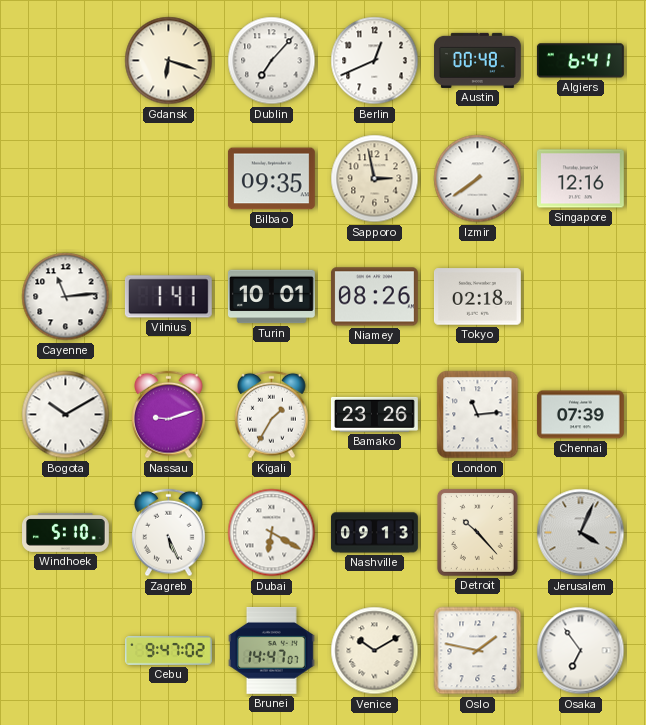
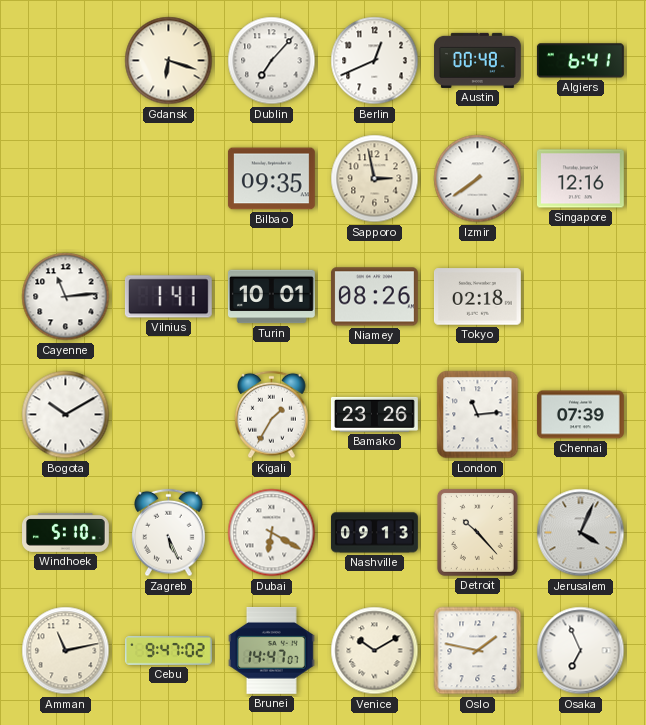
Nassau: 9:12 -> none
Amman: none -> 11:13
Osaka: 6:54 -> 6:56
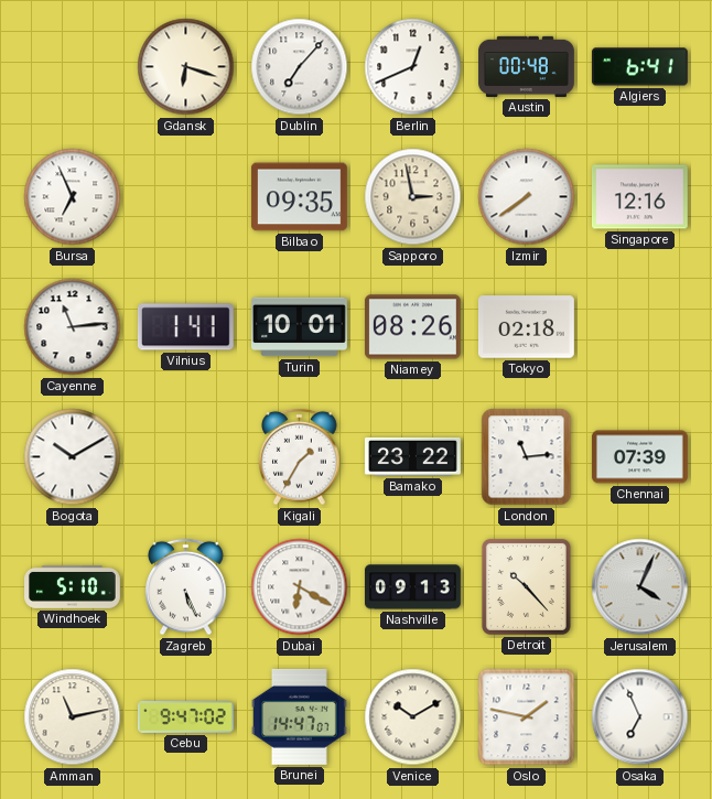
Bursa: none -> 6:56
Bamako: 23:26 -> 23:22
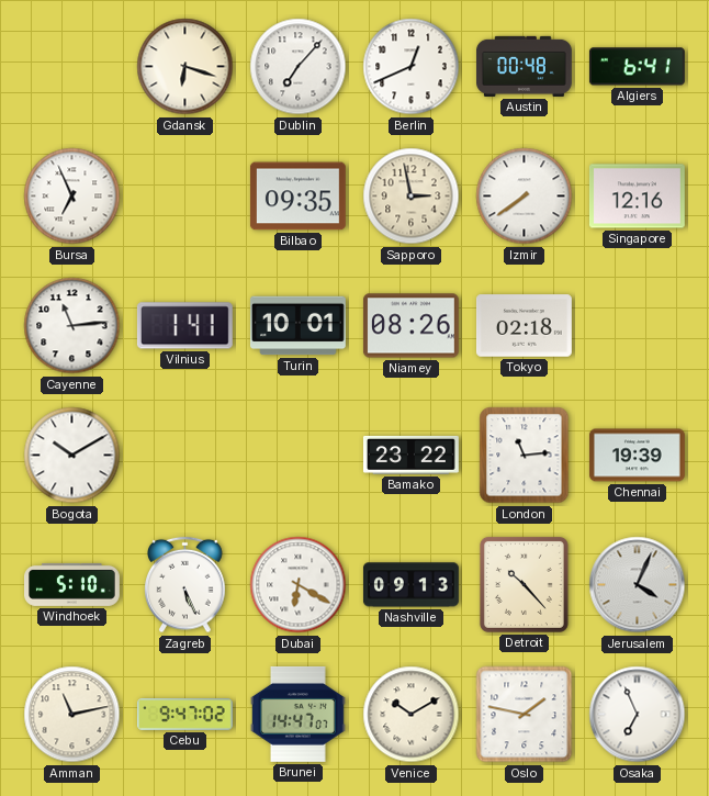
Kigali: 1:35 -> none
Chennai: 07:39 -> 19:39
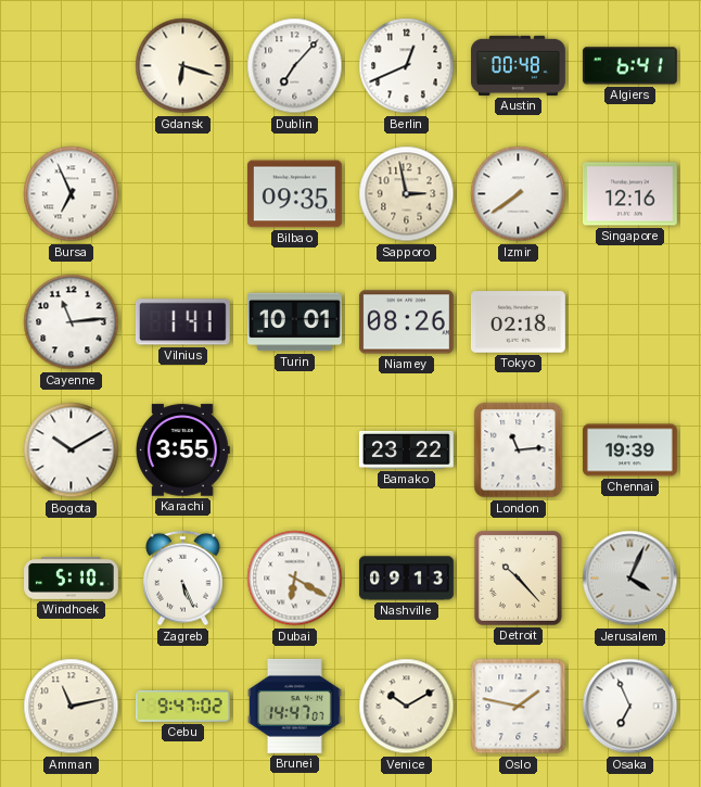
Karachi: none -> 3:55
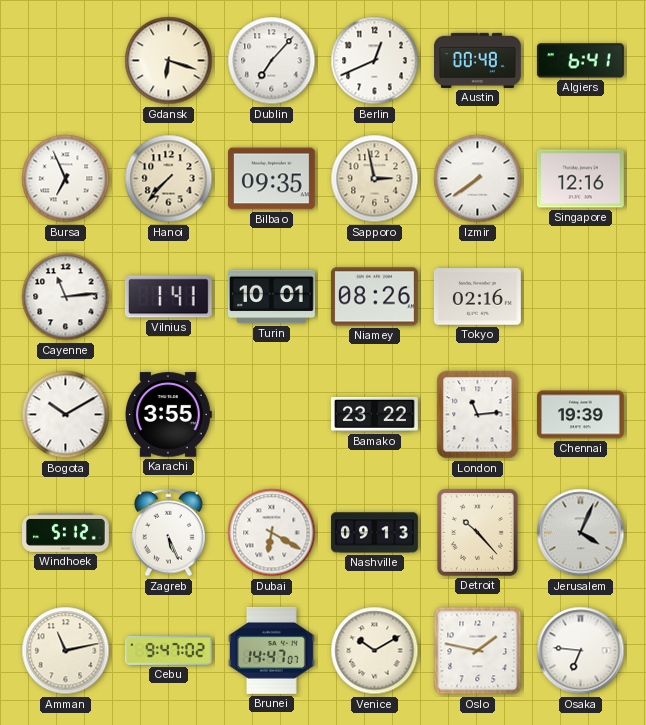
Hanoi: none -> 7:37
Tokyo: 02:18 -> 02:16
Windhoek: 5:10 -> 5:12
Osaka: 6:56 -> 6:46
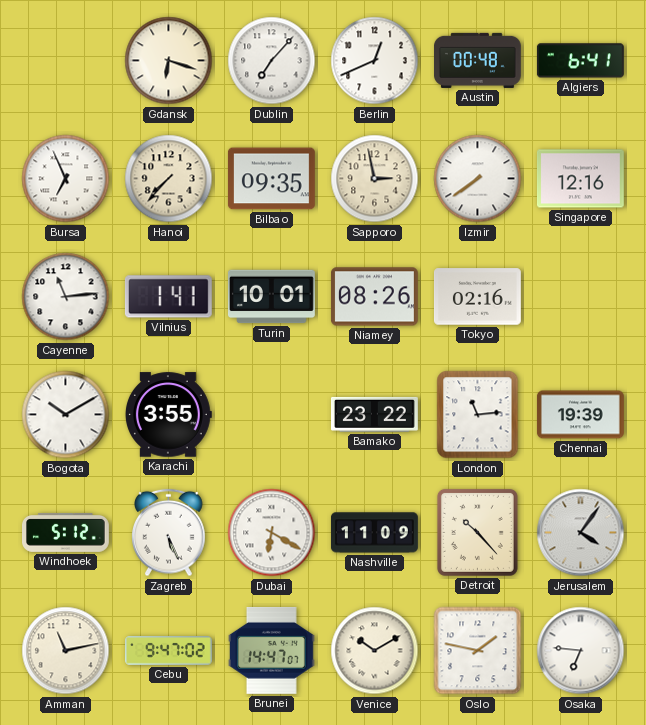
Nashville: 09:13 -> 11:09
Jerusalem: 4:04 -> 4:06
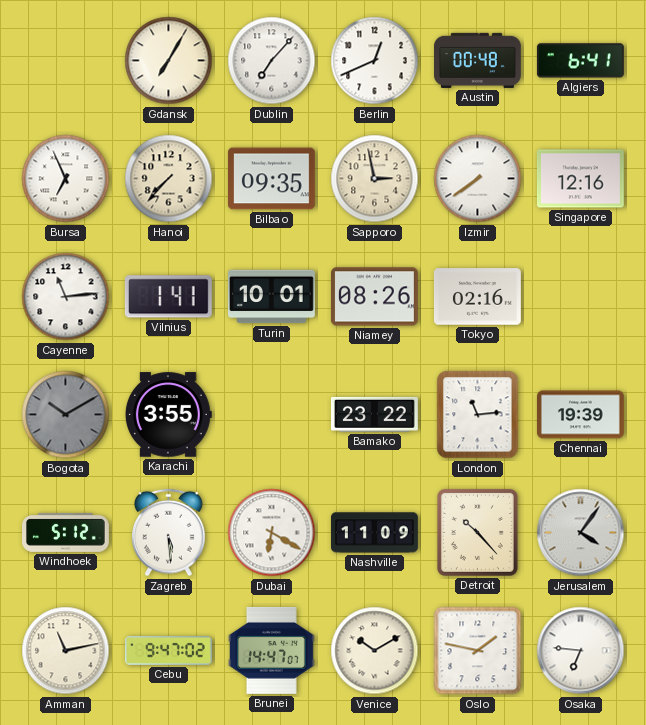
Gdansk: 6:18 -> 7:05
Bogota dial: white -> grey
Zagreb: 5:26 -> 5:29
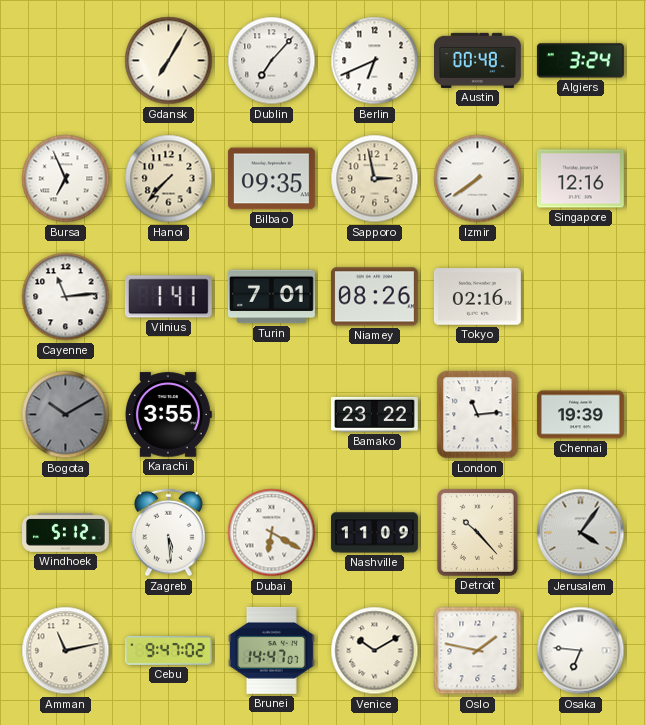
Berlin: 12:41 -> 6:41
Algiers: 6:41 -> 3:24
Turin: 10:01 -> 7:01
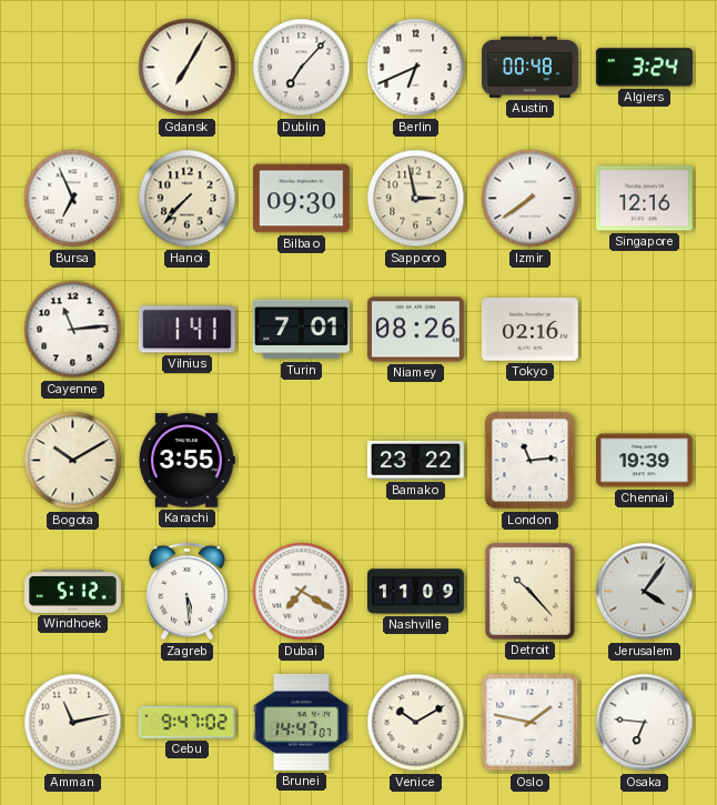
Bilbao: 09:35 -> 09:30
Bogota dial: grey -> cream
Dubai: 6:20 -> 7:20
